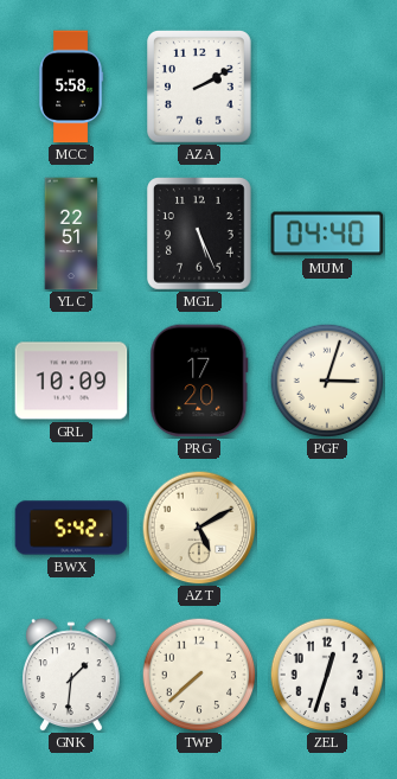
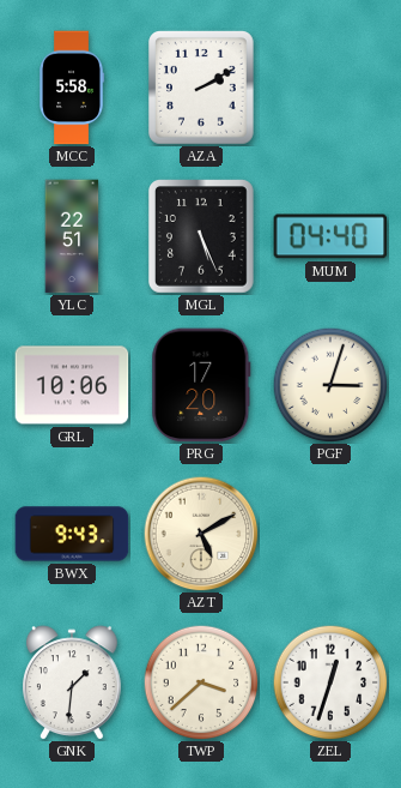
GRL: 10:09 -> 10:06
BWX: 5:42 -> 9:43
TWP: 7:38 -> 3:38
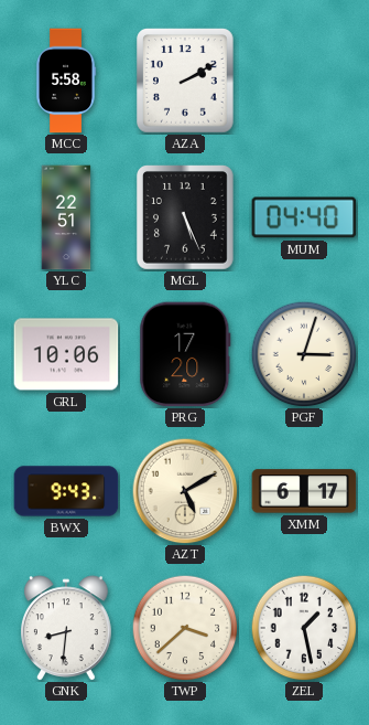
XMM: none -> 6:17
GNK: 1:31 -> 8:31
ZEL: 12:33 -> 1:28
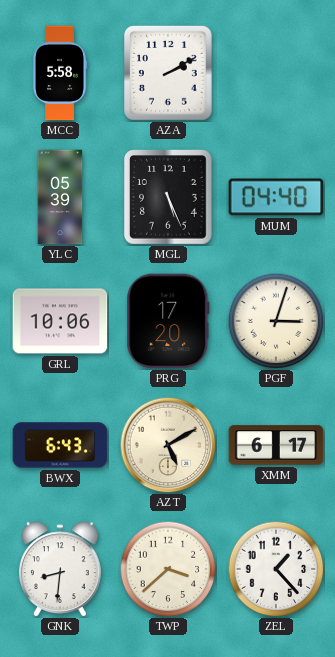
YLC: 22:51 -> 05:39
BWX: 9:43 -> 6:43
ZEL: 1:28 -> 1:23
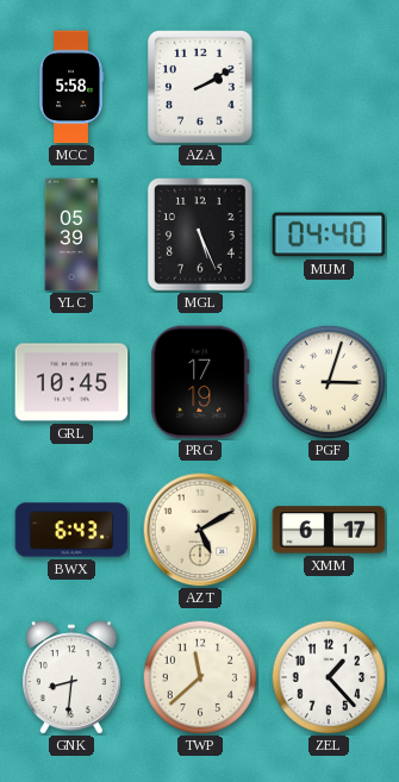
GRL: 10:06 -> 10:45
PRG: 17:20 -> 17:19
TWP: 3:38 -> 11:38
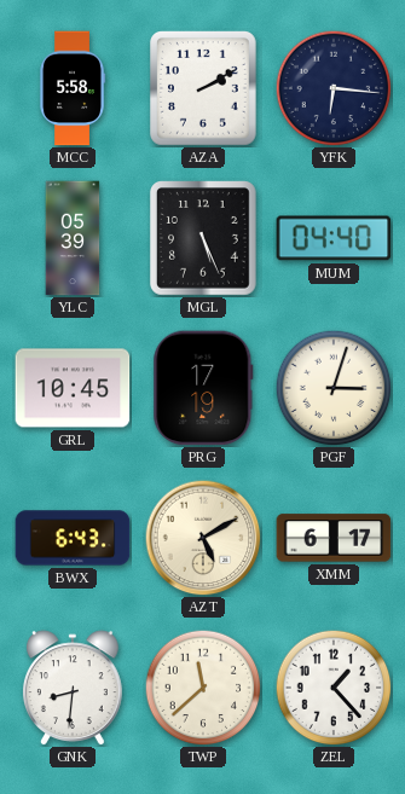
YFK: none -> 6:16
